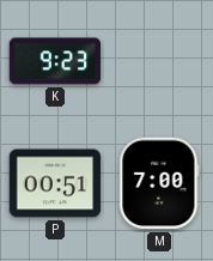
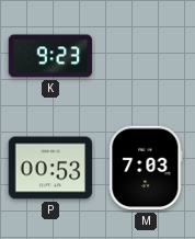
P: 00:51 -> 00:53
M: 7:00 -> 7:03
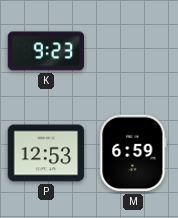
P: 00:53 -> 12:53
M: 7:03 -> 6:59
